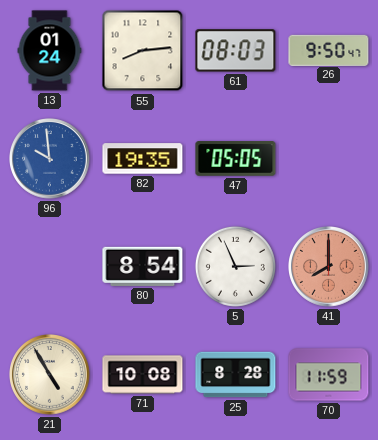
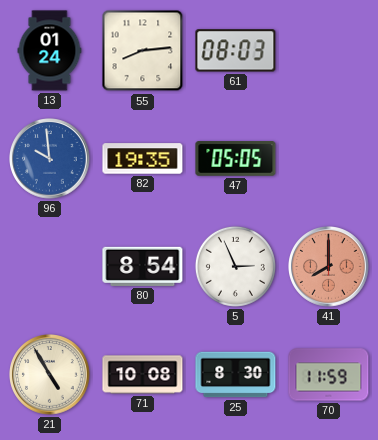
26: 9:50 -> none
25: 8:28 -> 8:30
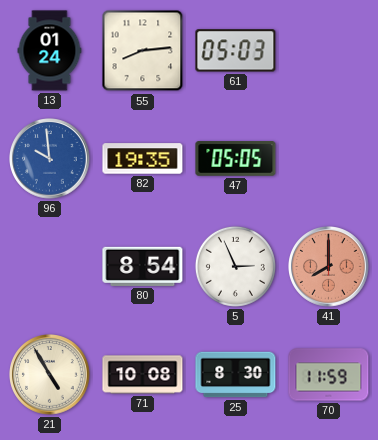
61: 08:03 -> 05:03
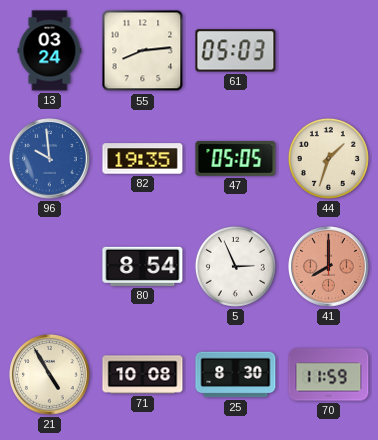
13: 01:24 -> 03:24
44: none -> 1:33
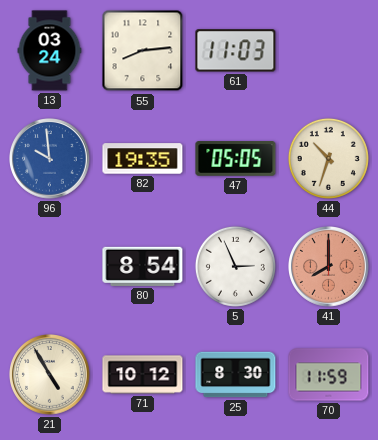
61: 05:03 -> 11:03
44: 1:33 -> 10:33
71: 10:08 -> 10:12
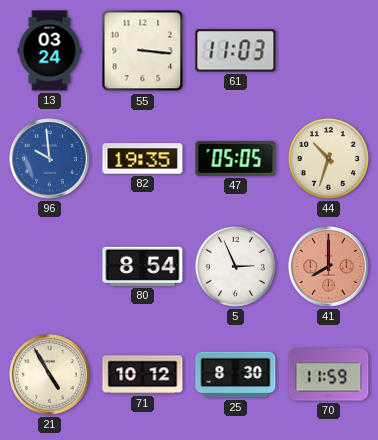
55: 8:14 -> 3:16
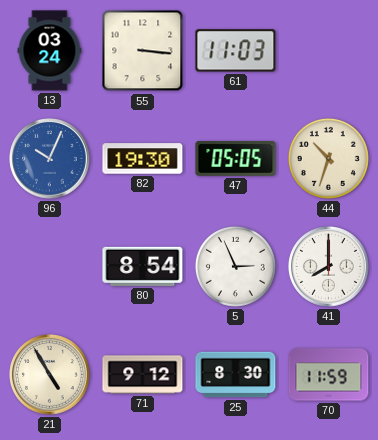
96: 9:59 -> 10:04
82: 19:35 -> 19:30
41 dial: salmon -> white
71: 10:12 -> 9:12
